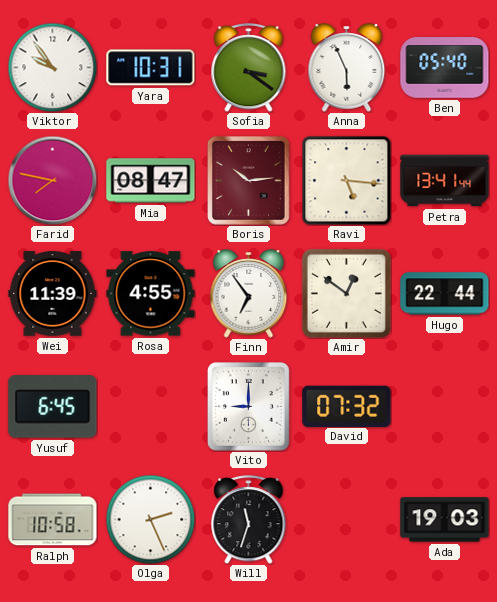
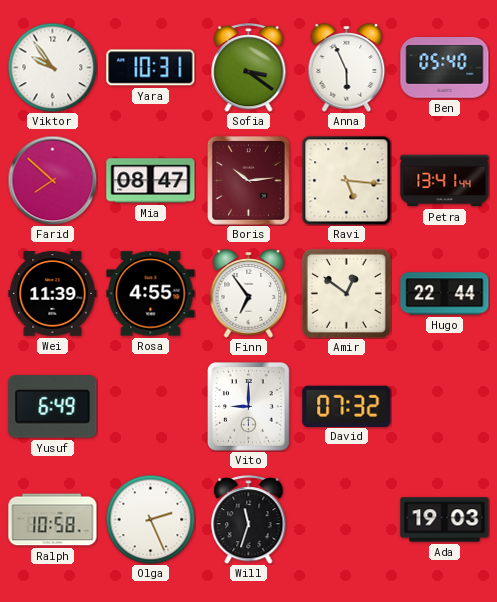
Farid: 7:47 -> 7:52
Yusuf: 6:45 -> 6:49
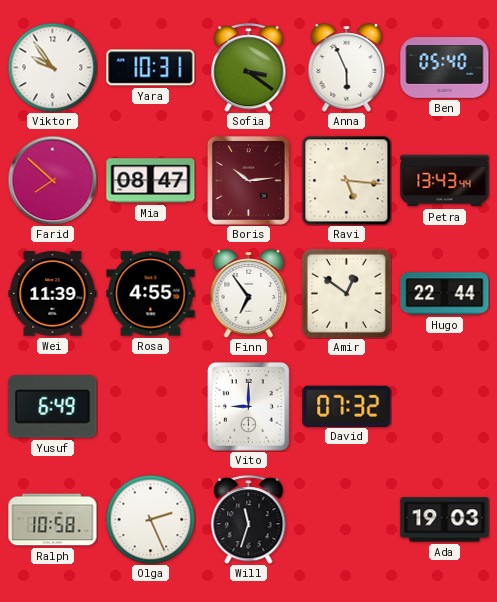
Petra: 13:41 -> 13:43
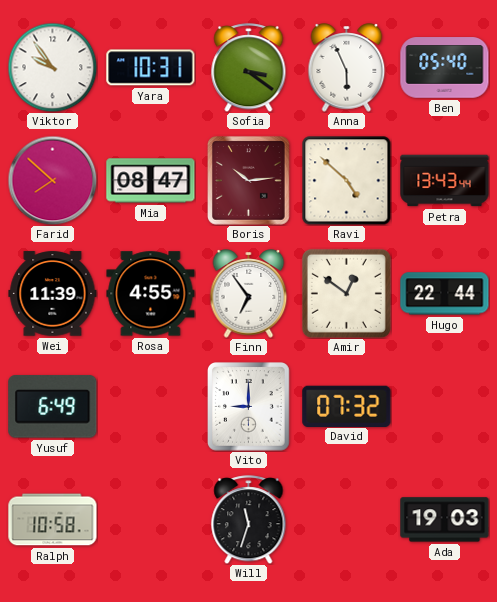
Ravi: 5:16 -> 4:52
Olga: 2:26 -> none
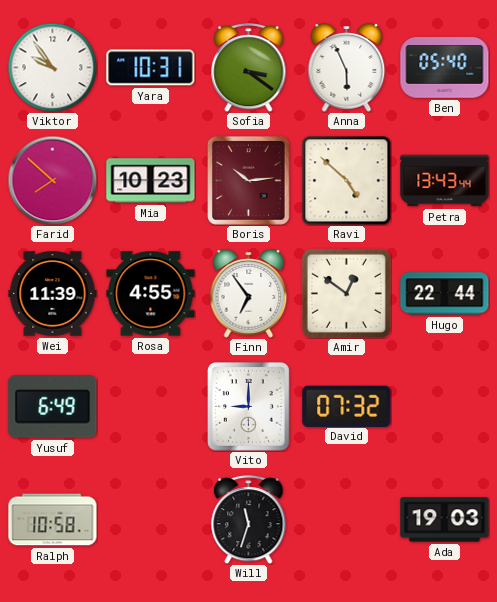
Mia: 08:47 -> 10:23
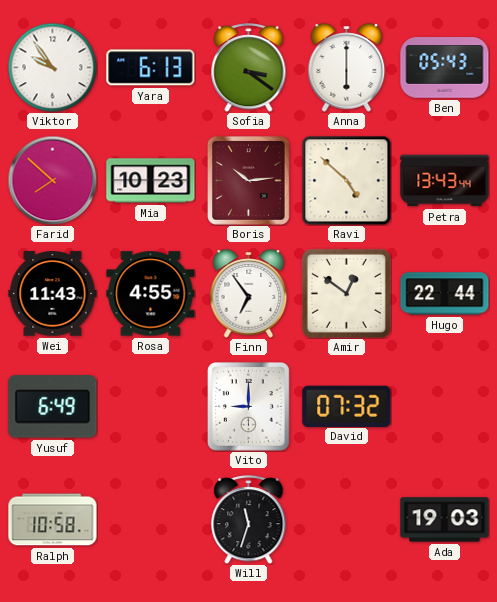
Yara: 10:31 -> 6:13
Anna: 5:56 -> 6:00
Ben: 05:40 -> 05:43
Wei: 11:39 -> 11:43
